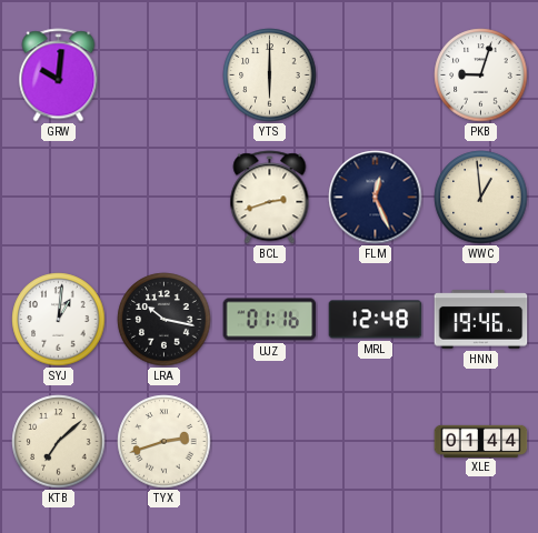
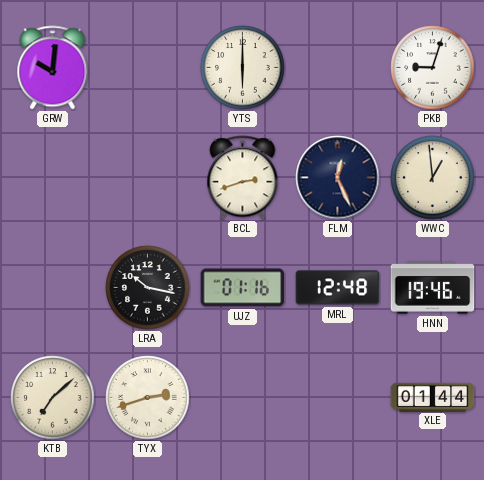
SYJ: 1:01 -> none
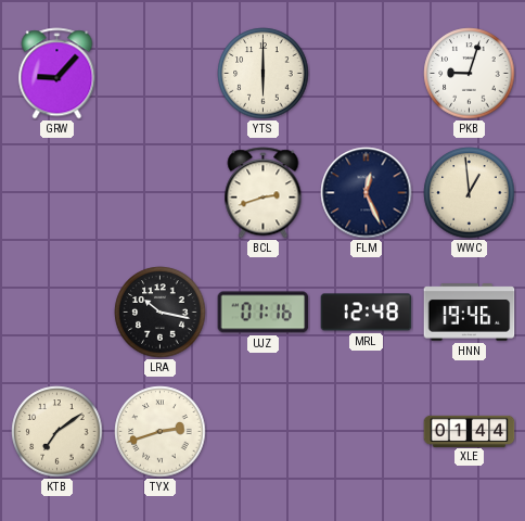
GRW: 10:01 -> 9:07
KTB: 7:08 -> 7:09
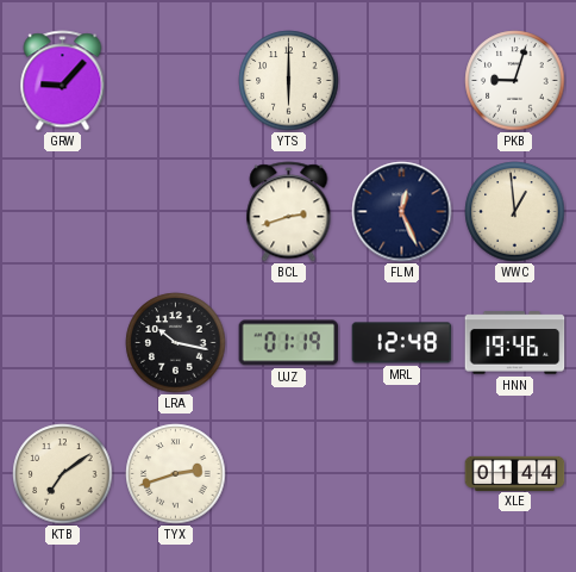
UJZ: 01:16 -> 01:19
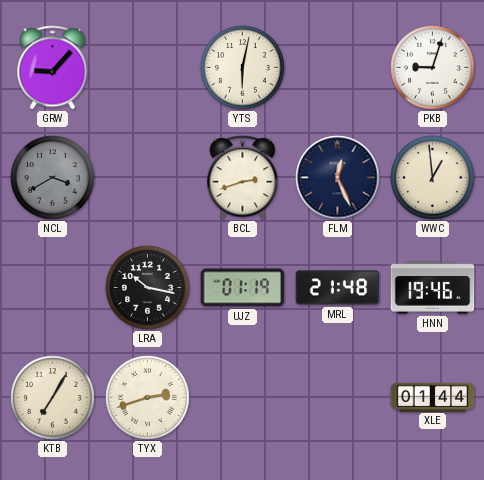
YTS: 6:00 -> 6:02
NCL: none -> 3:40
MRL: 12:48 -> 21:48
KTB: 7:09 -> 7:05
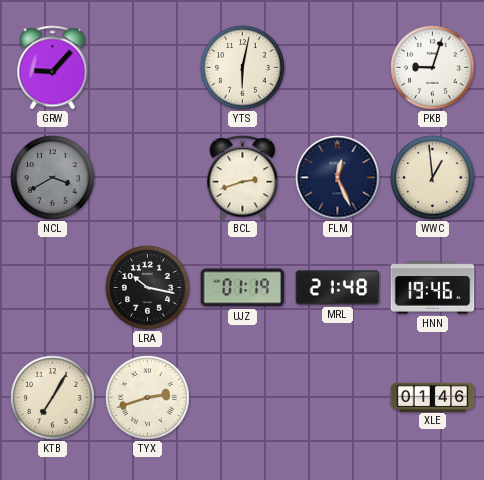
XLE: 01:44 -> 01:46
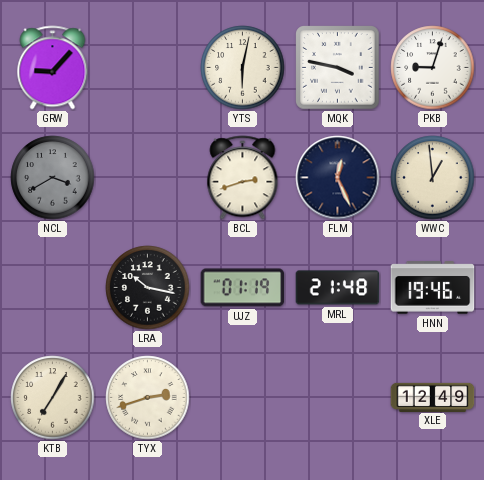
MQK: none -> 3:47
XLE: 01:46 -> 12:49
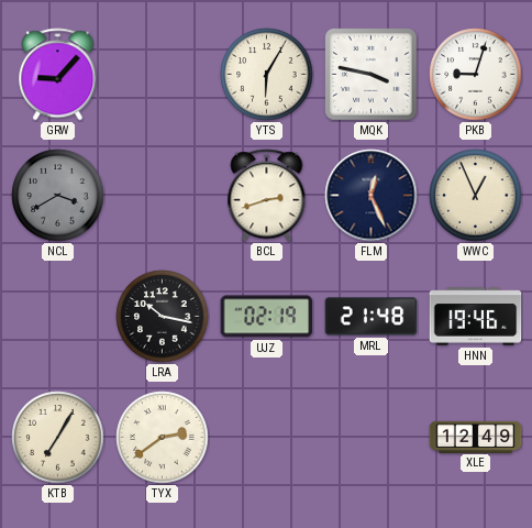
YTS: 6:02 -> 6:05
WWC: 12:59 -> 12:56
UJZ: 01:19 -> 02:19
TYX: 2:42 -> 2:39
